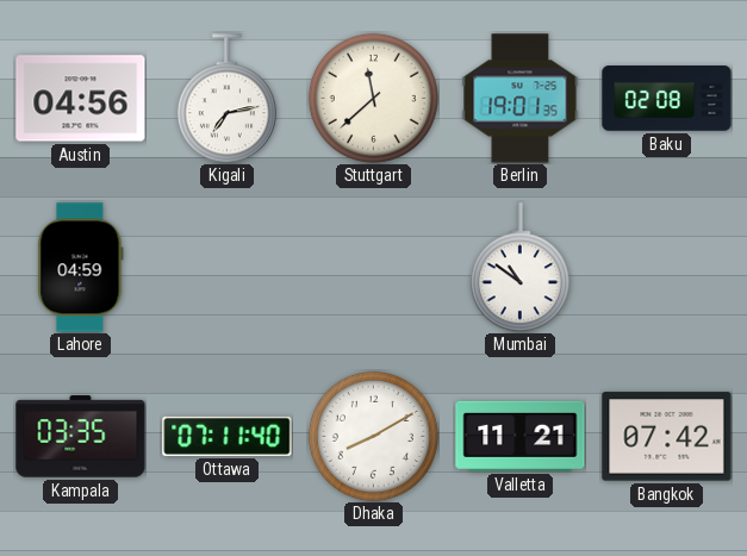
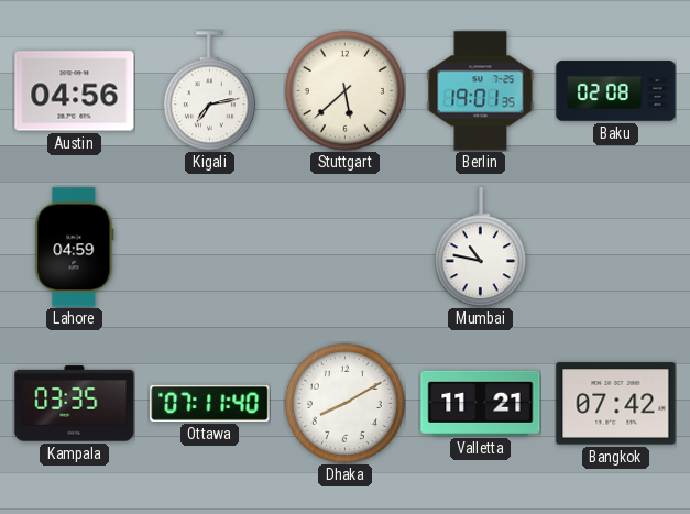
Stuttgart: 11:38 -> 5:38
Mumbai: 10:51 -> 10:47
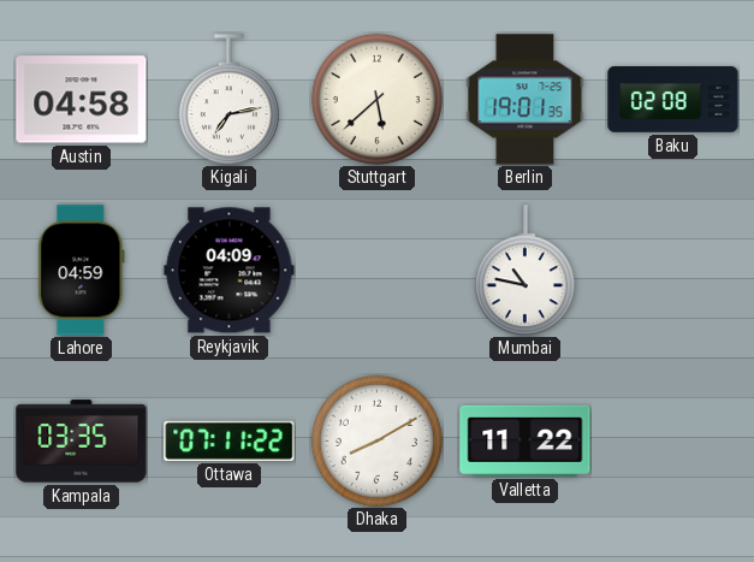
Austin: 04:56 -> 04:58
Reykjavik: none -> 04:09
Ottawa: 07:11:40 -> 07:11:22
Valletta: 11:21 -> 11:22
Bangkok: 07:42 -> none
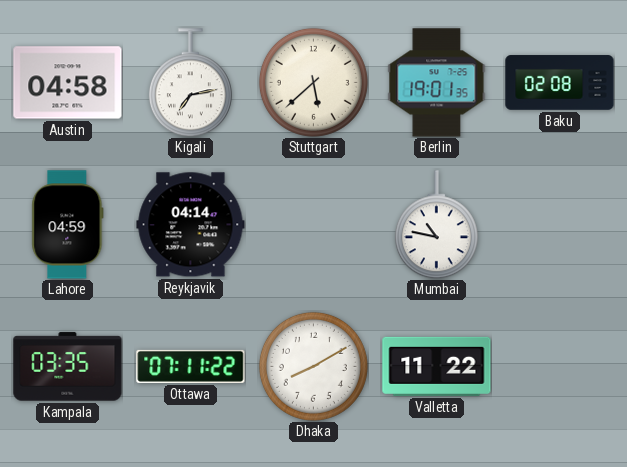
Reykjavik: 04:09 -> 04:14
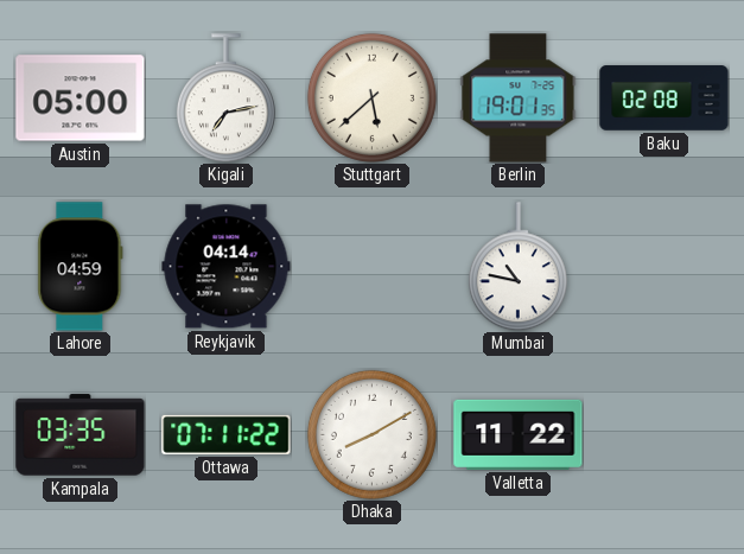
Austin: 04:58 -> 05:00
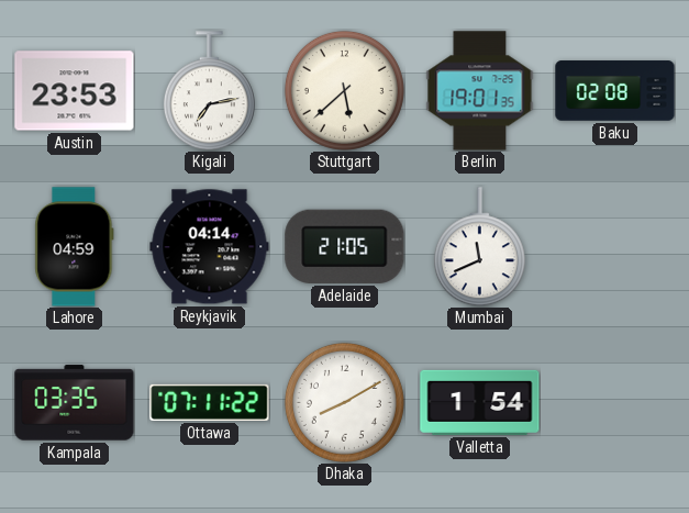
Austin: 05:00 -> 23:53
Adelaide: none -> 21:05
Mumbai: 10:47 -> 11:41
Valletta: 11:22 -> 1:54
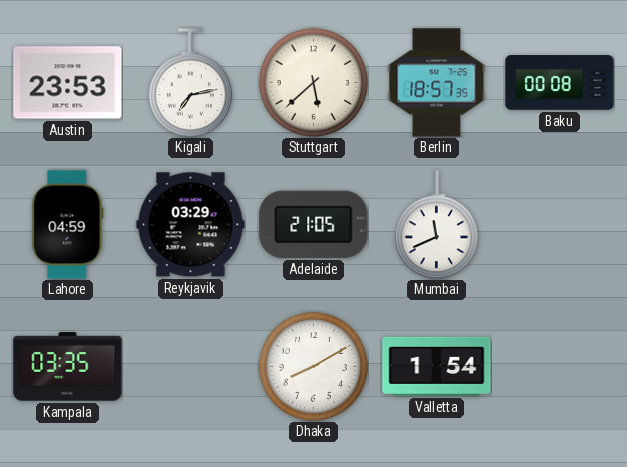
Berlin: 19:01 -> 18:57
Baku: 02:08 -> 00:08
Reykjavik: 04:14 -> 03:29
Ottawa: 07:11 -> none
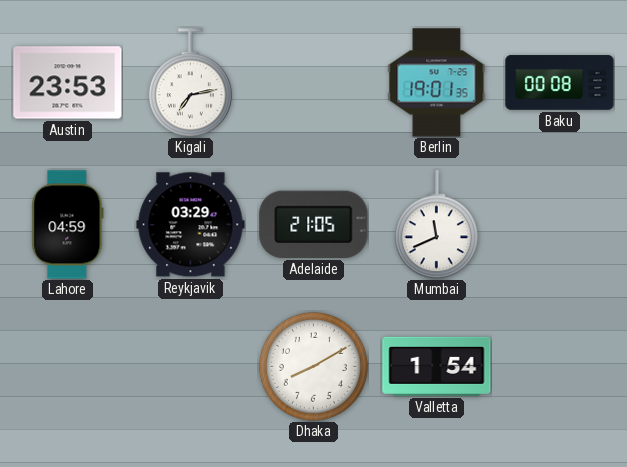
Stuttgart: 5:38 -> none
Berlin: 18:57 -> 19:01
Kampala: 03:35 -> none
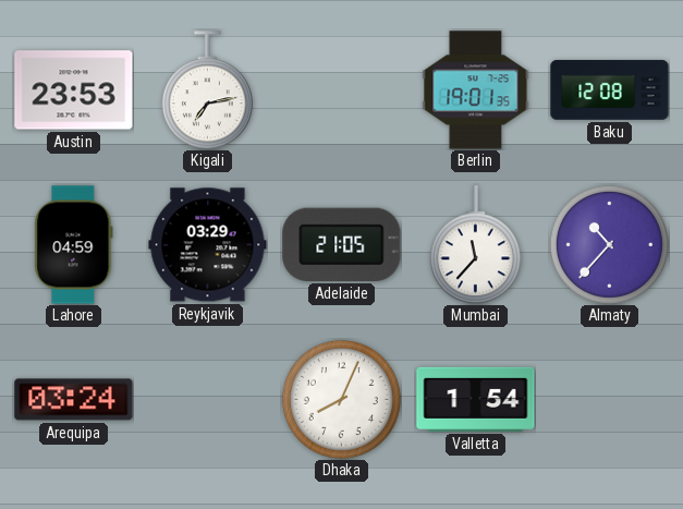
Baku: 00:08 -> 12:08
Mumbai: 11:41 -> 11:37
Almaty: none -> 10:37
Arequipa: none -> 03:24
Dhaka: 8:10 -> 8:04
